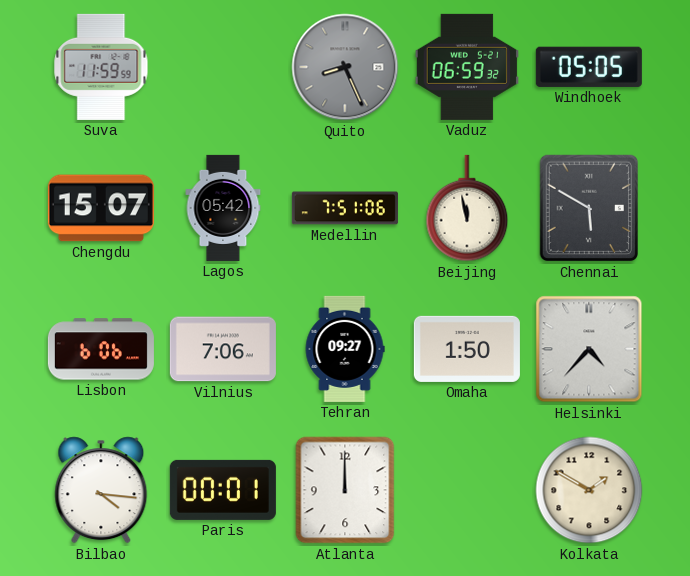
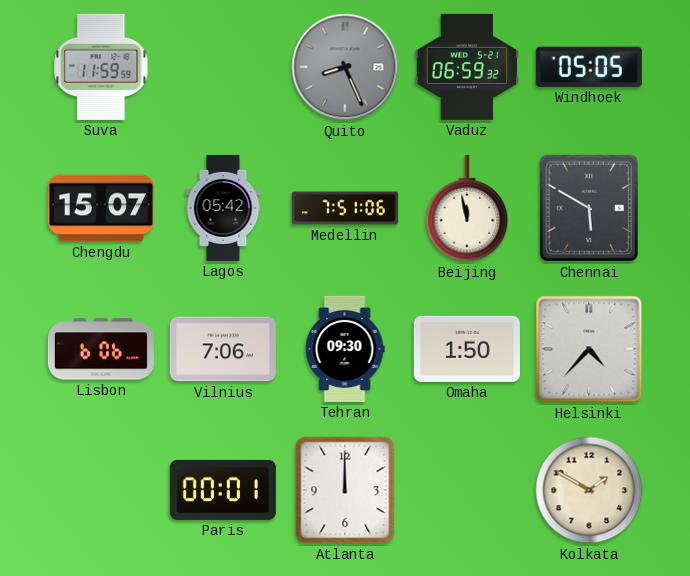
Tehran: 09:27 -> 09:30
Bilbao: 4:16 -> none
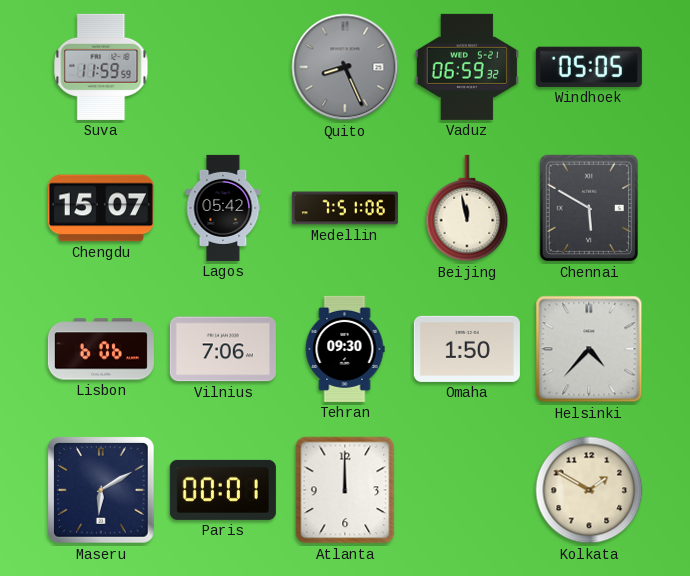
Maseru: none -> 6:10
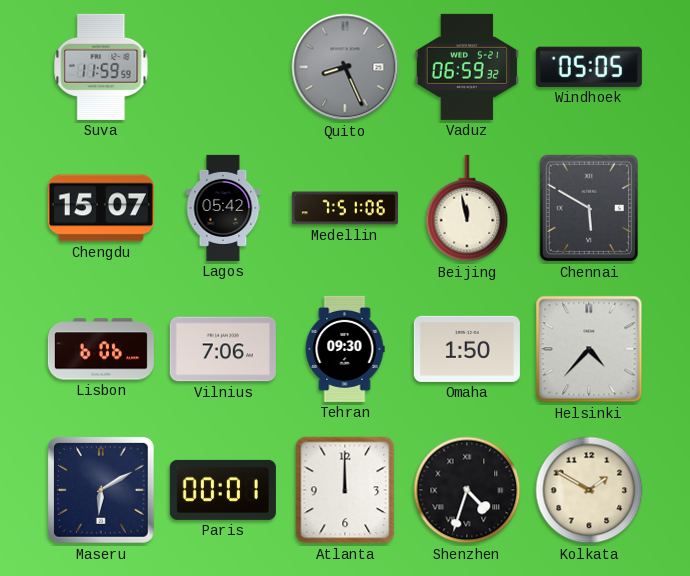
Shenzhen: none -> 4:33
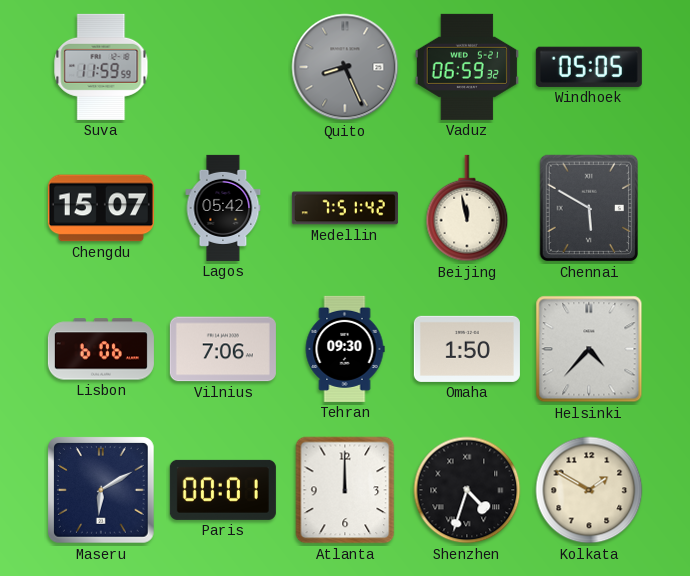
Medellin: 7:51:06 -> 7:51:42
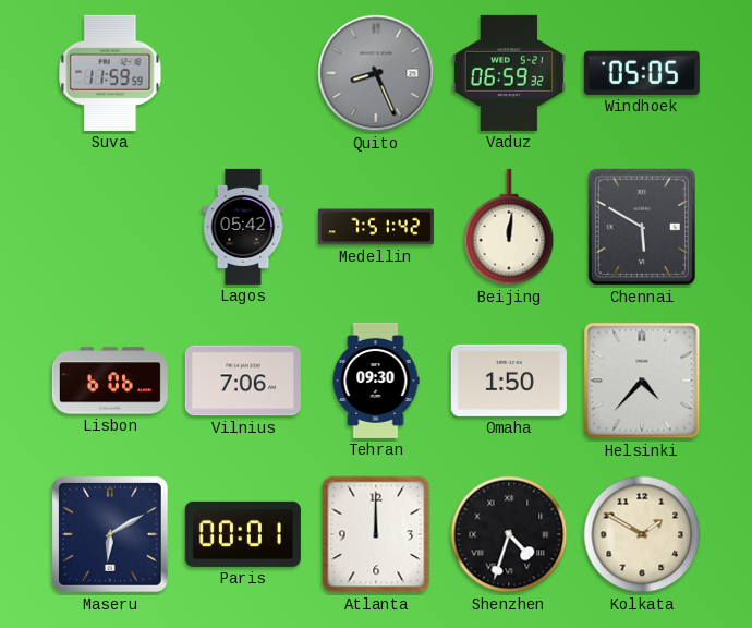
Chengdu: 15:07 -> none
Beijing: 11:58 -> 12:01
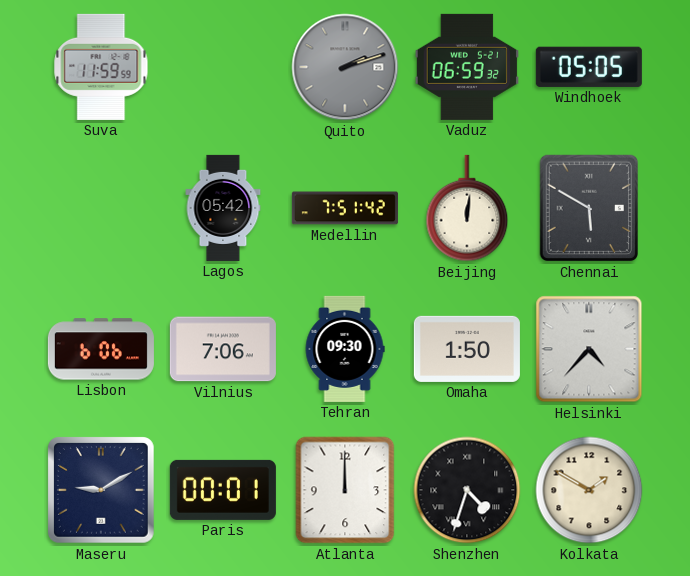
Quito: 8:26 -> 2:12
Maseru: 6:10 -> 9:10
